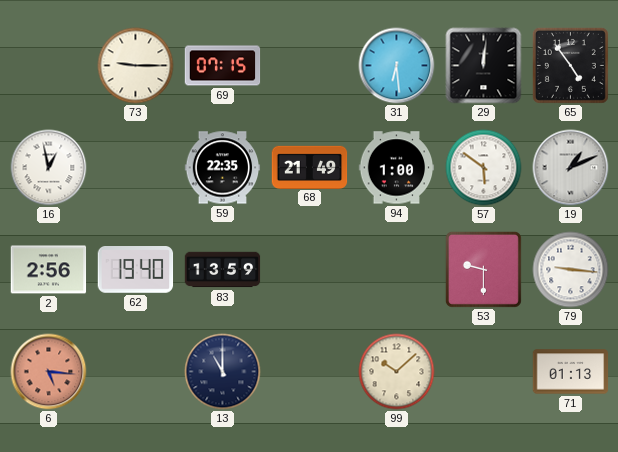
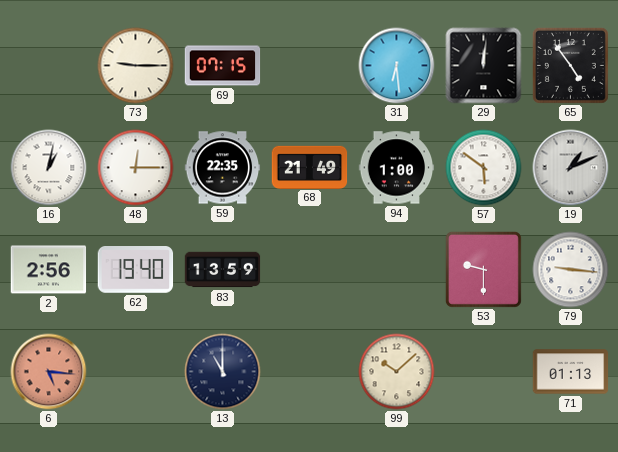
16: 12:58 -> 1:02
48: none -> 12:15
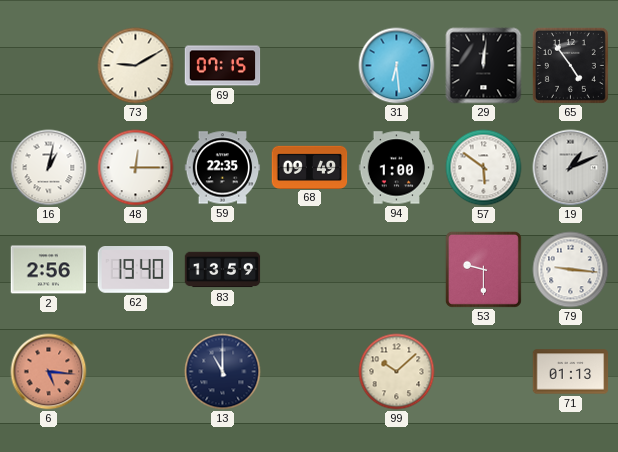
73: 9:15 -> 9:10
68: 21:49 -> 09:49
